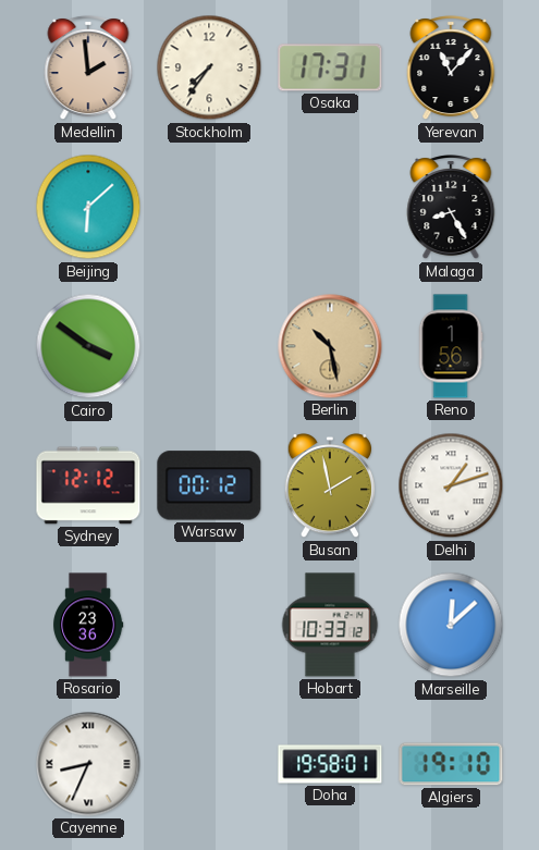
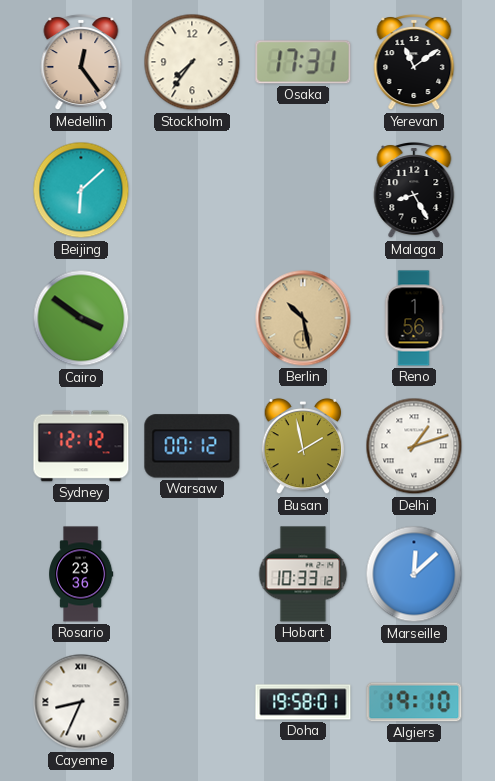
Medellin: 1:59 -> 12:24
Yerevan: 11:07 -> 11:09
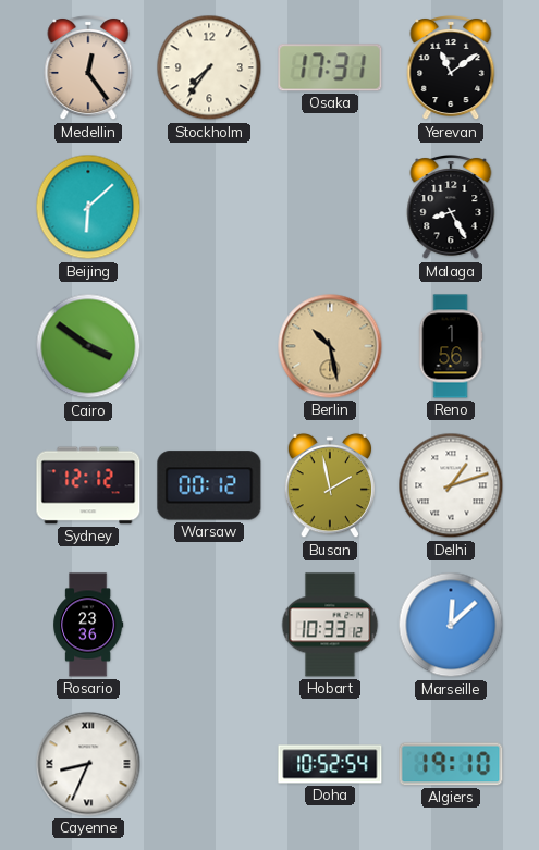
Doha: 19:58 -> 10:52
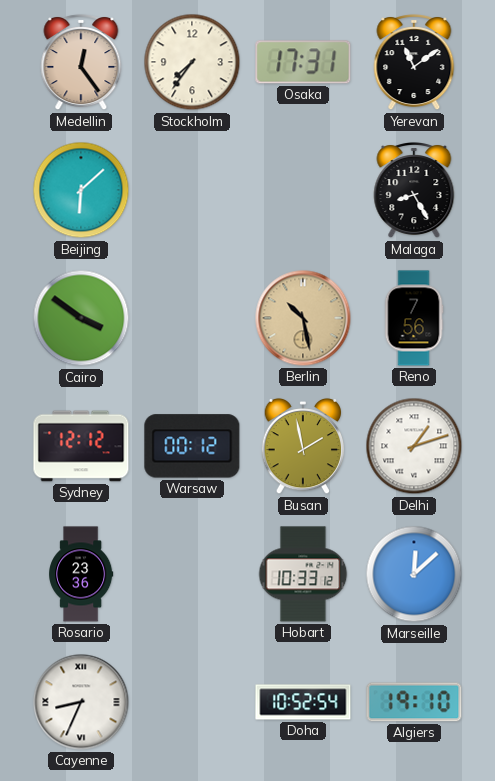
Reno: 1:56 -> 7:56
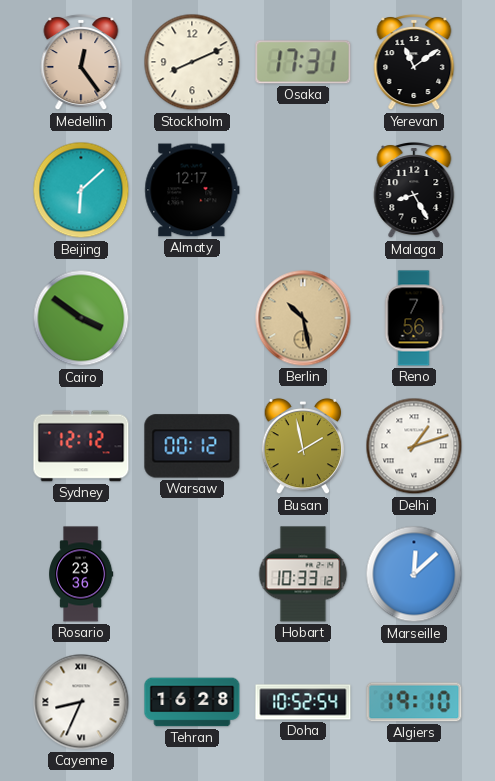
Stockholm: 7:36 -> 8:11
Almaty: none -> 12:17
Tehran: none -> 16:28
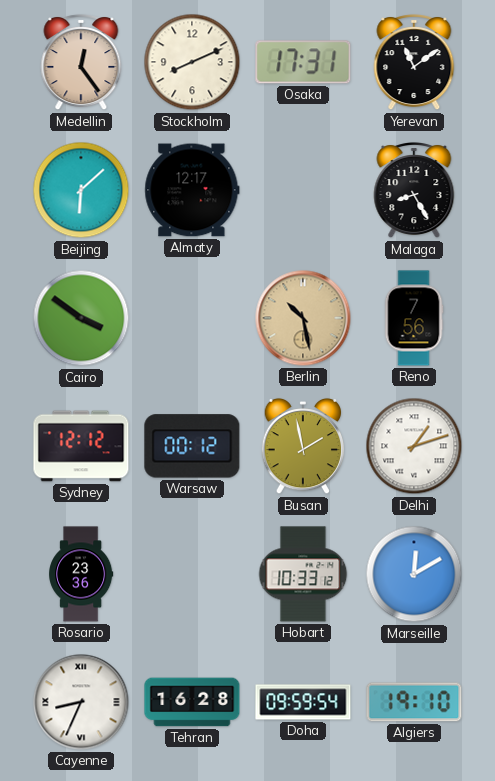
Marseille: 12:08 -> 12:10
Doha: 10:52 -> 09:59
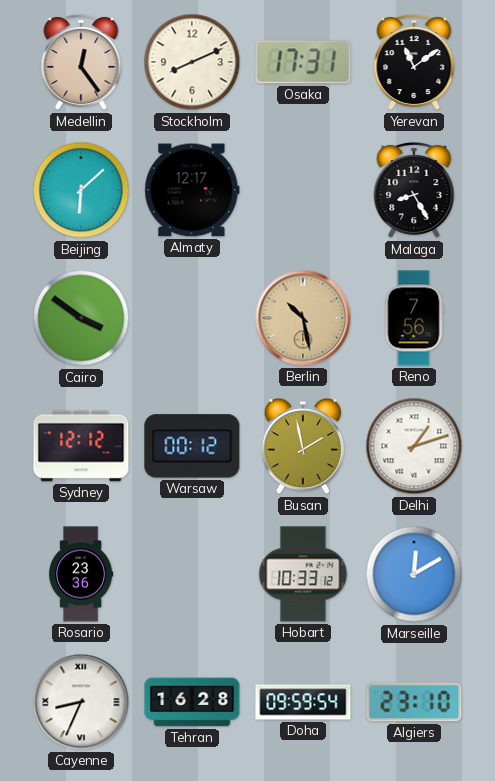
Algiers: 19:10 -> 23:10
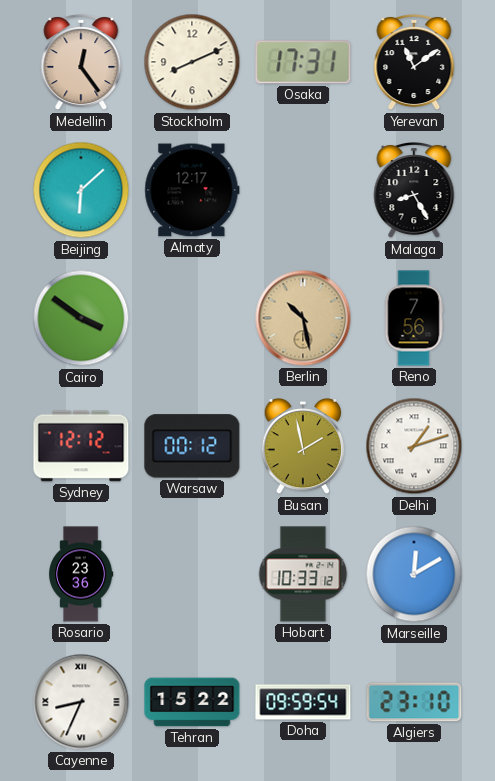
Tehran: 16:28 -> 15:22
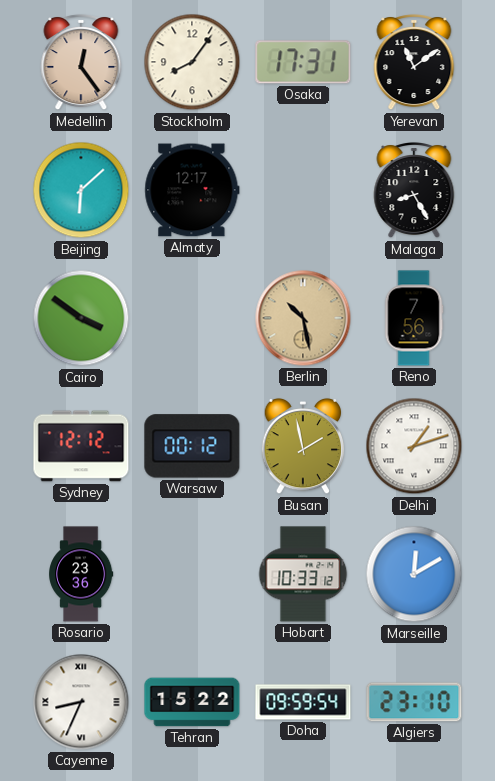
Stockholm: 8:11 -> 8:06
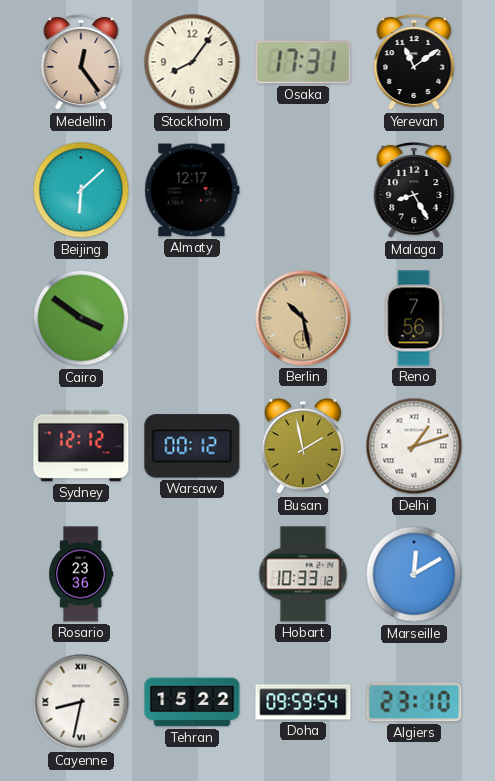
Cayenne: 8:34 -> 8:32
